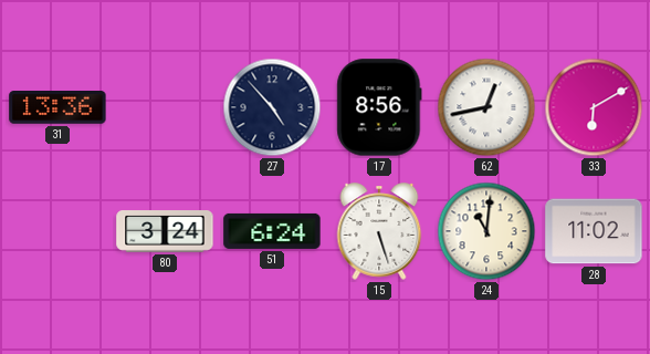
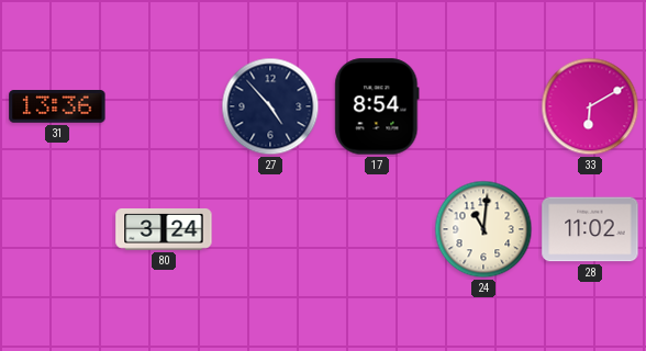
17: 8:56 -> 8:54
62: 12:43 -> none
51: 6:24 -> none
15: 5:27 -> none
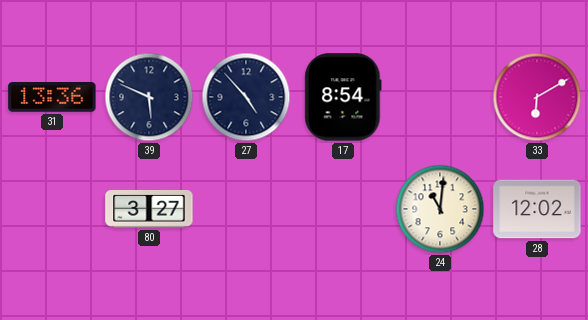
39: none -> 5:49
80: 3:24 -> 3:27
28: 11:02 -> 12:02
